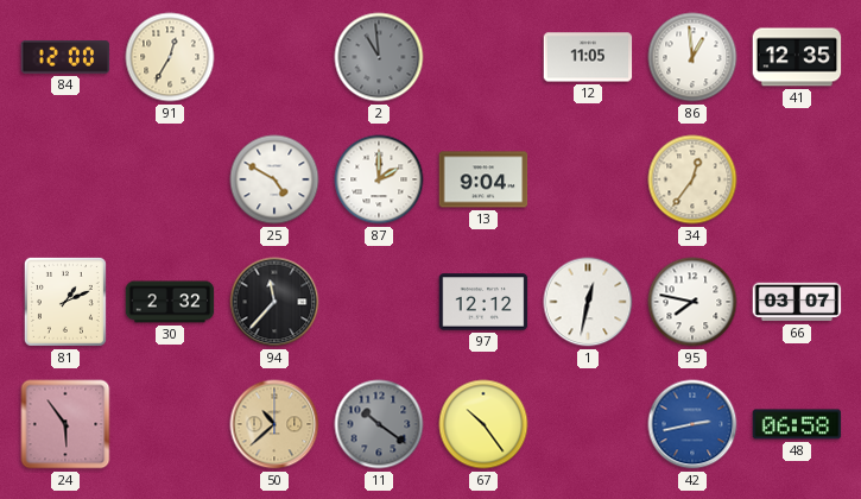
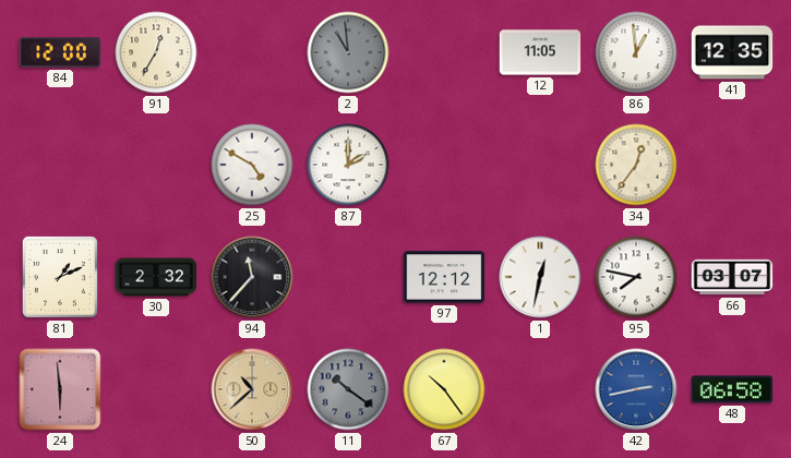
13: 9:04 -> none
24: 5:54 -> 5:59
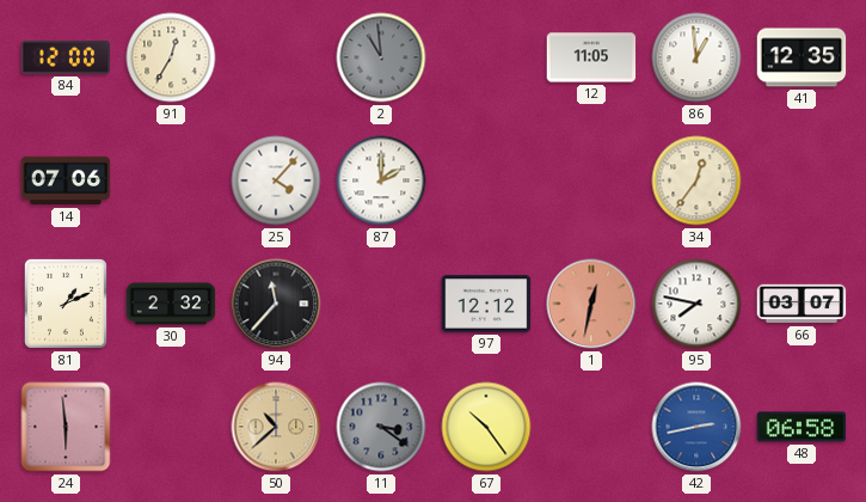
14: none -> 07:06
25: 4:50 -> 4:07
1 dial: white -> salmon
11: 10:21 -> 3:21
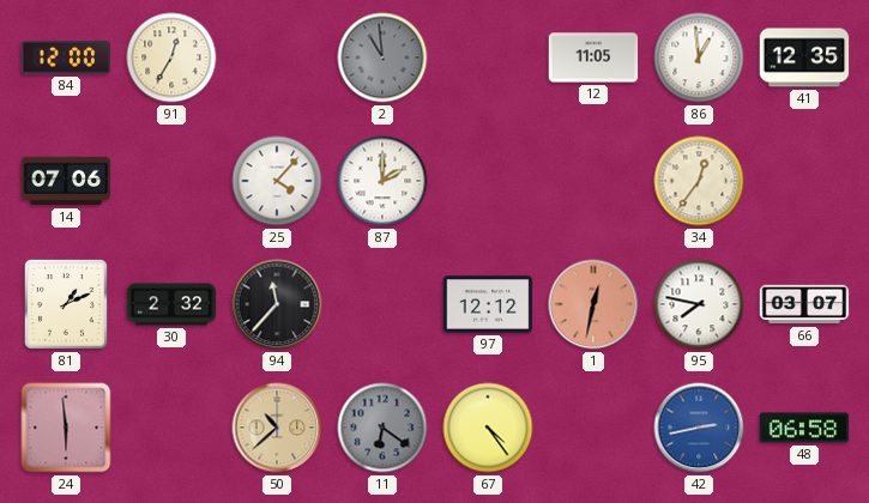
11: 3:21 -> 6:21
67: 10:24 -> 4:24
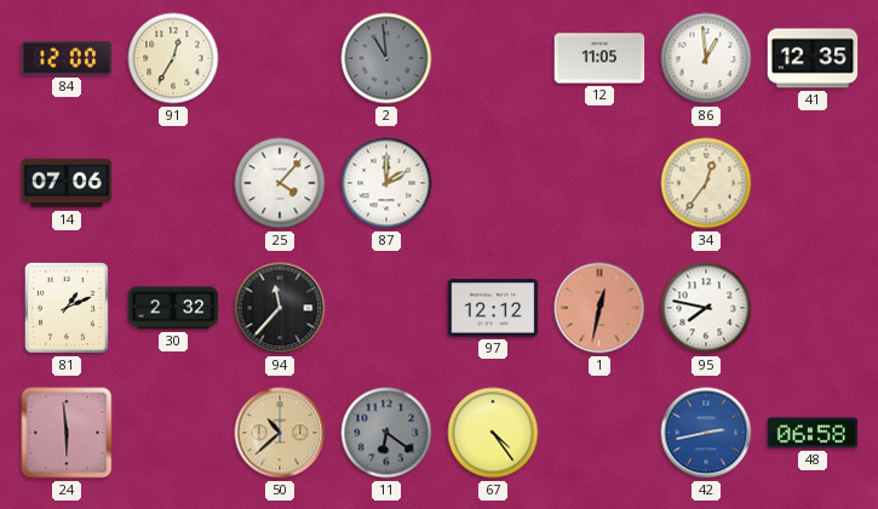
66: 03:07 -> none
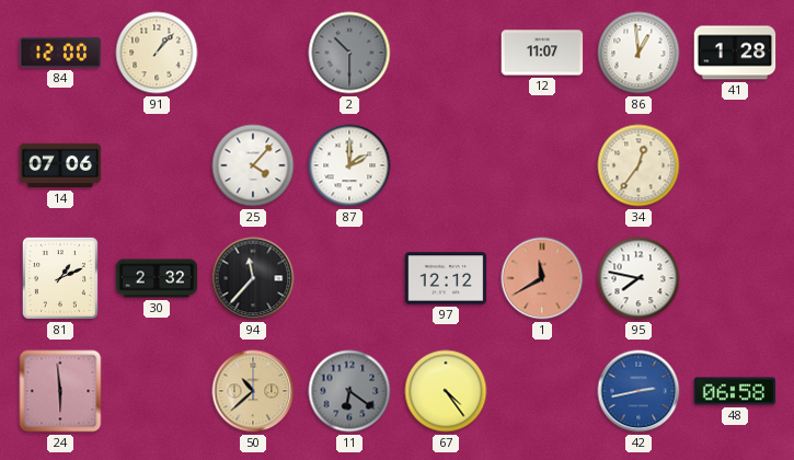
91: 12:35 -> 1:07
2: 10:59 -> 10:30
12: 11:05 -> 11:07
41: 12:35 -> 1:28
1: 12:32 -> 11:40
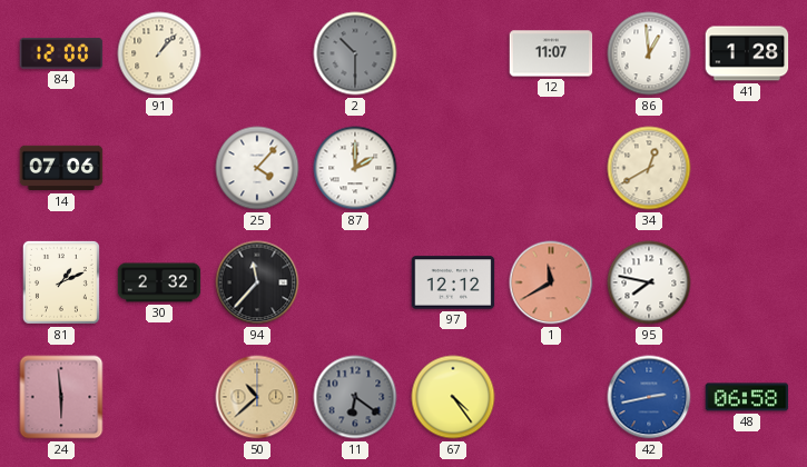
34: 12:36 -> 12:40
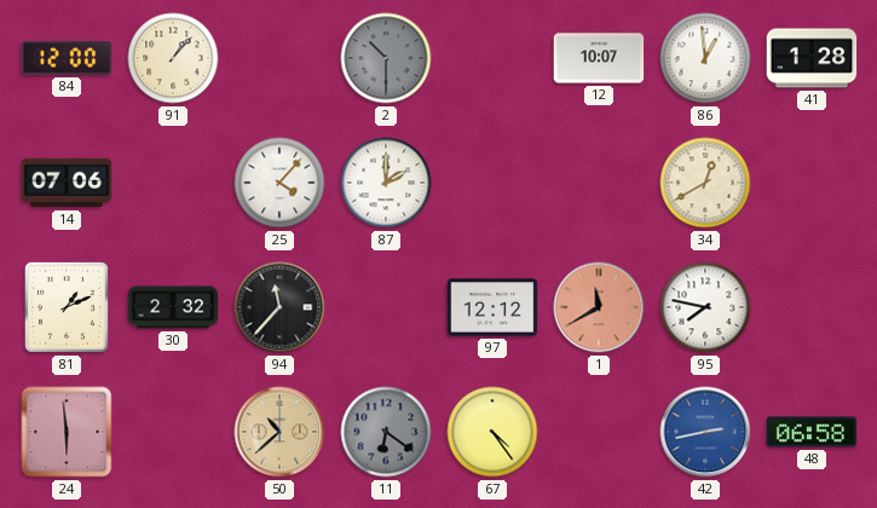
12: 11:07 -> 10:07
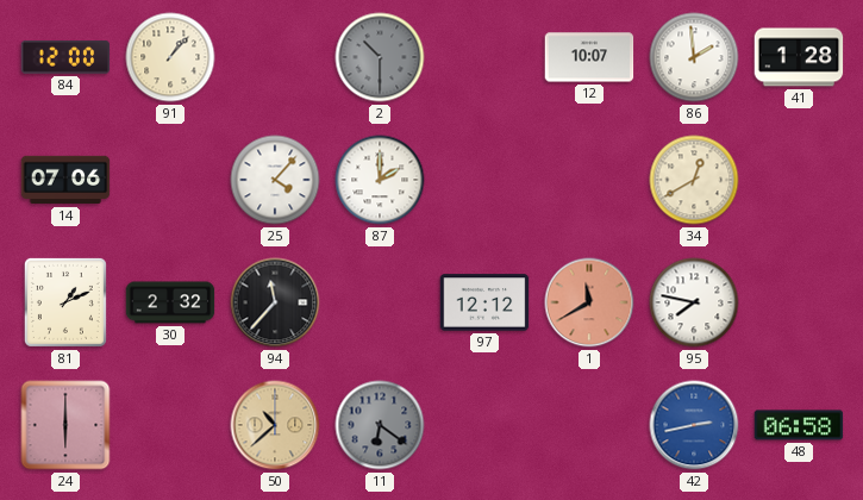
86: 12:59 -> 1:59
24: 5:59 -> 6:00
67: 4:24 -> none
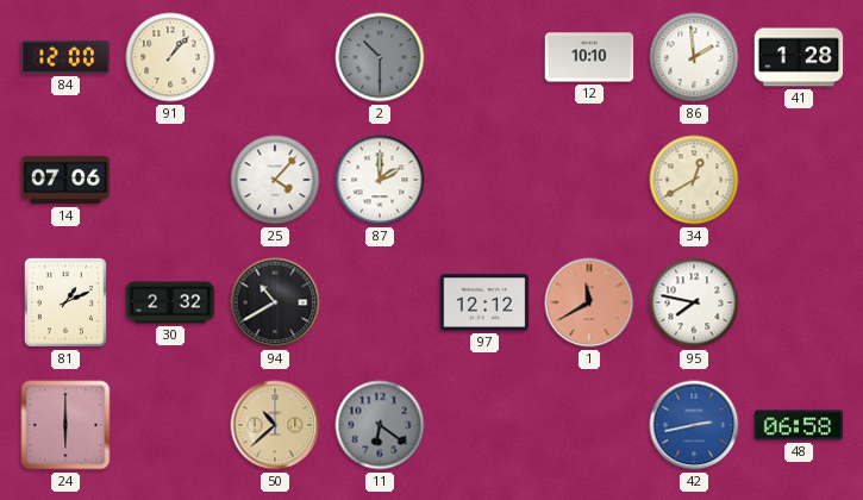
12: 10:07 -> 10:10
94: 11:37 -> 10:40
